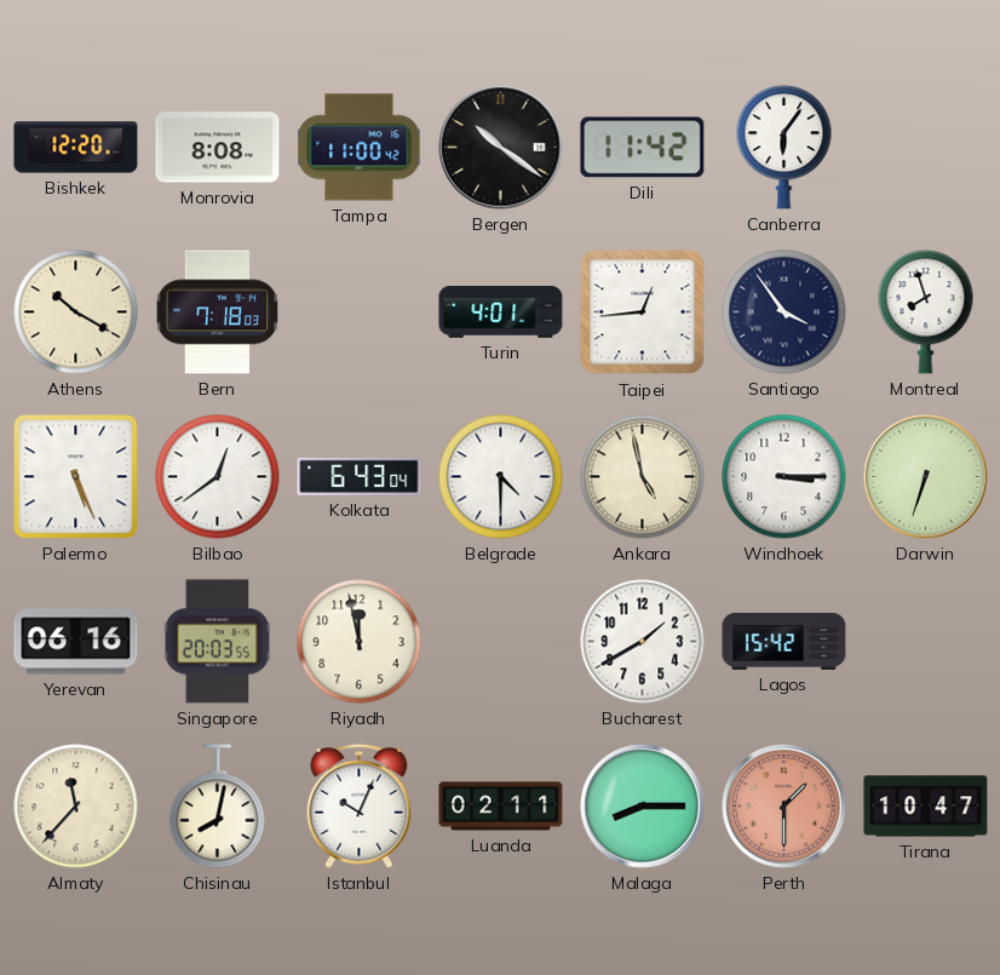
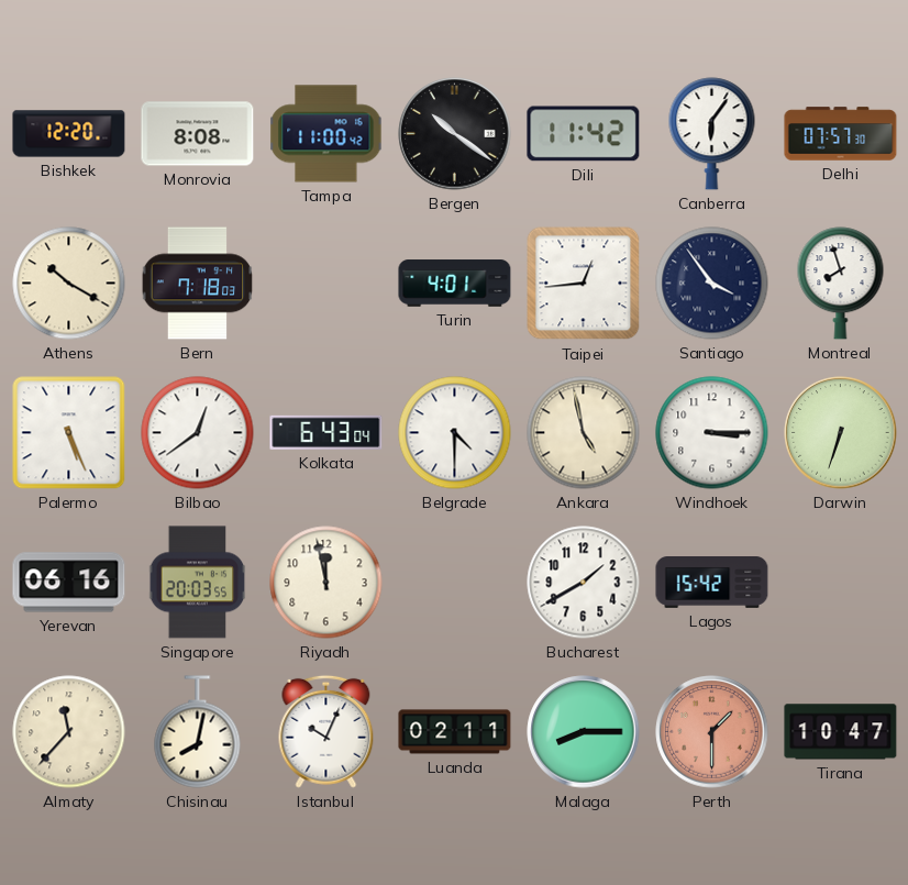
Delhi: none -> 07:57
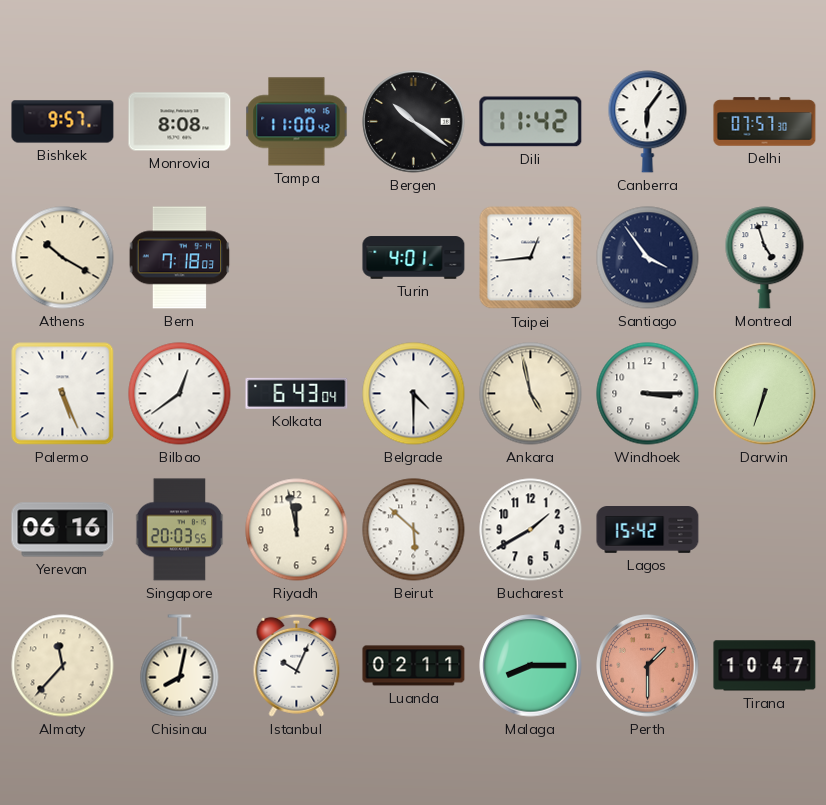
Bishkek: 12:20 -> 9:57
Montreal: 7:57 -> 4:57
Beirut: none -> 5:52
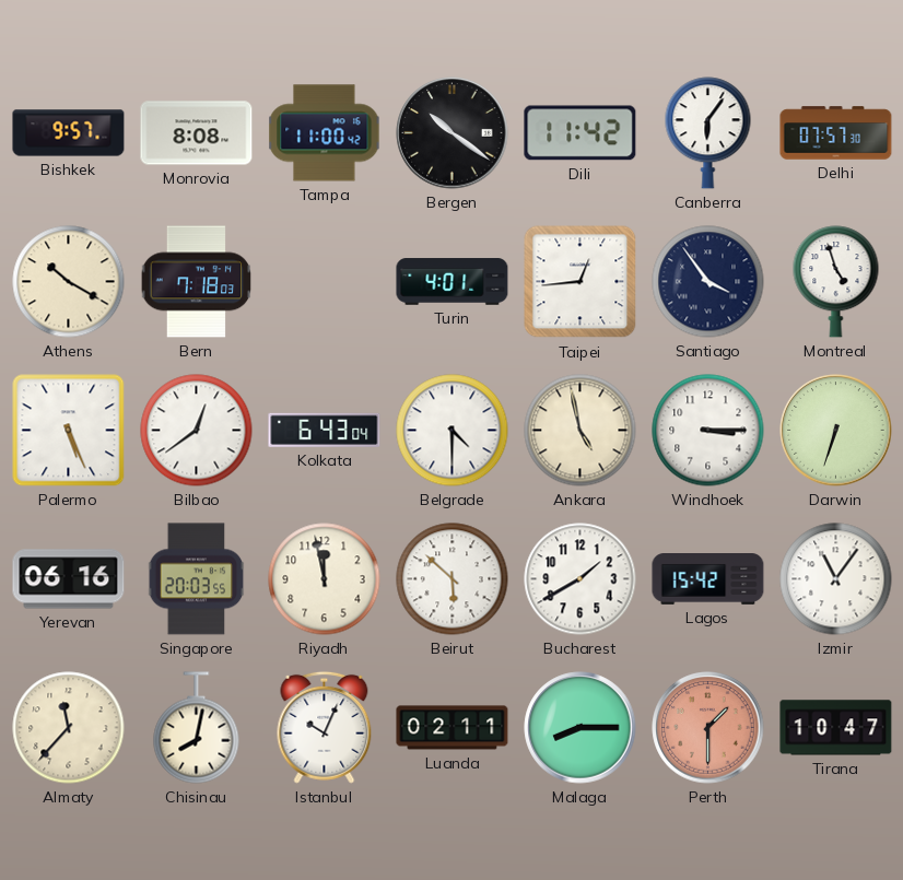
Izmir: none -> 11:06
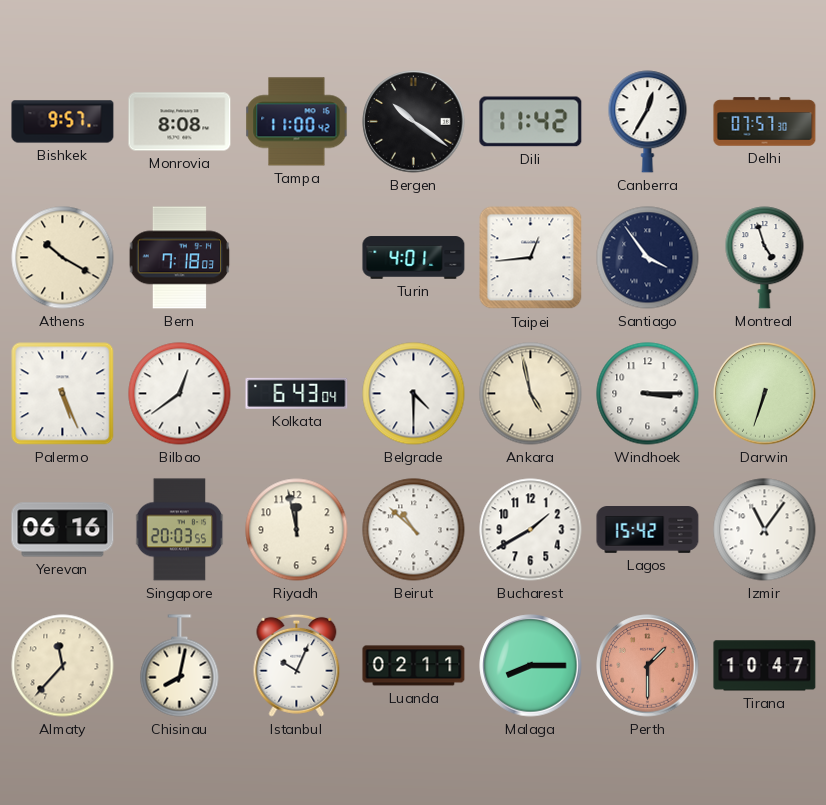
Canberra: 6:06 -> 12:35
Beirut: 5:52 -> 10:52
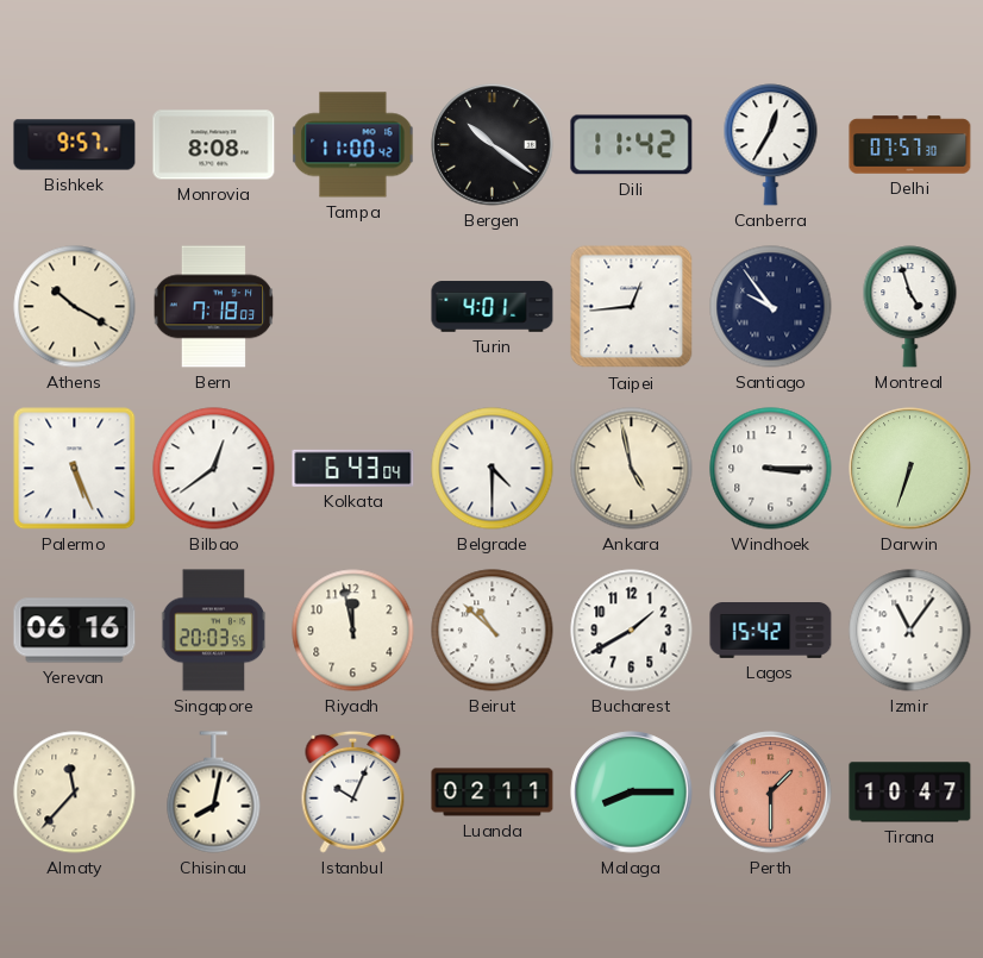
Santiago: 3:54 -> 9:54
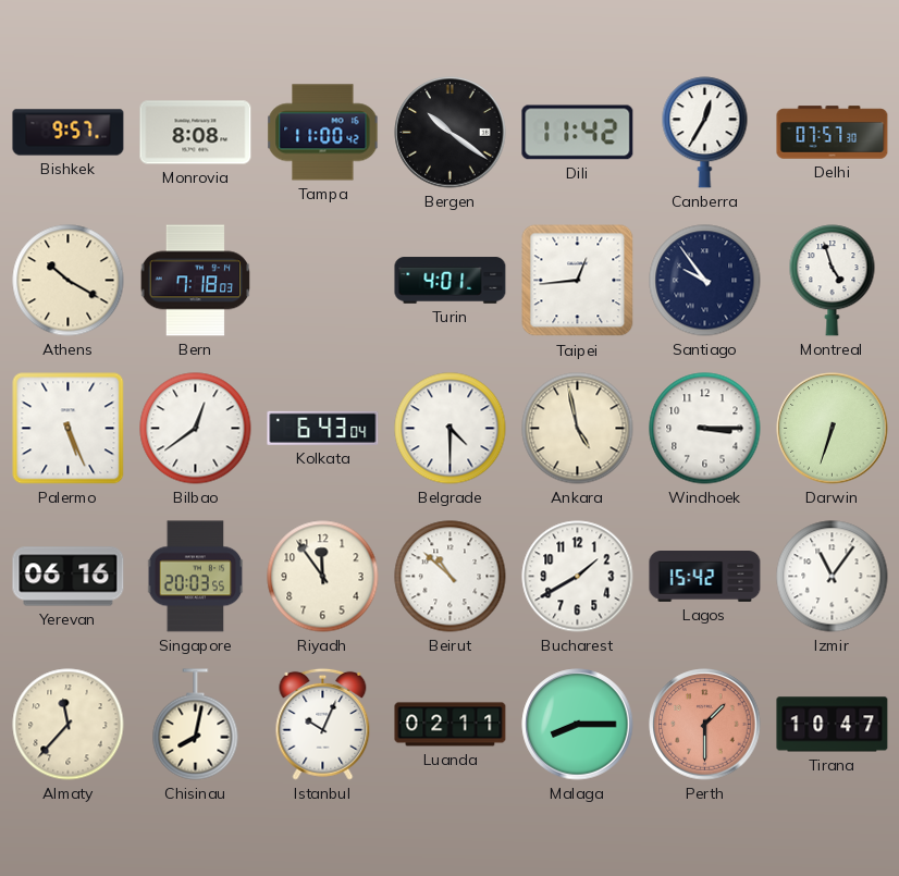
Riyadh: 11:58 -> 11:54
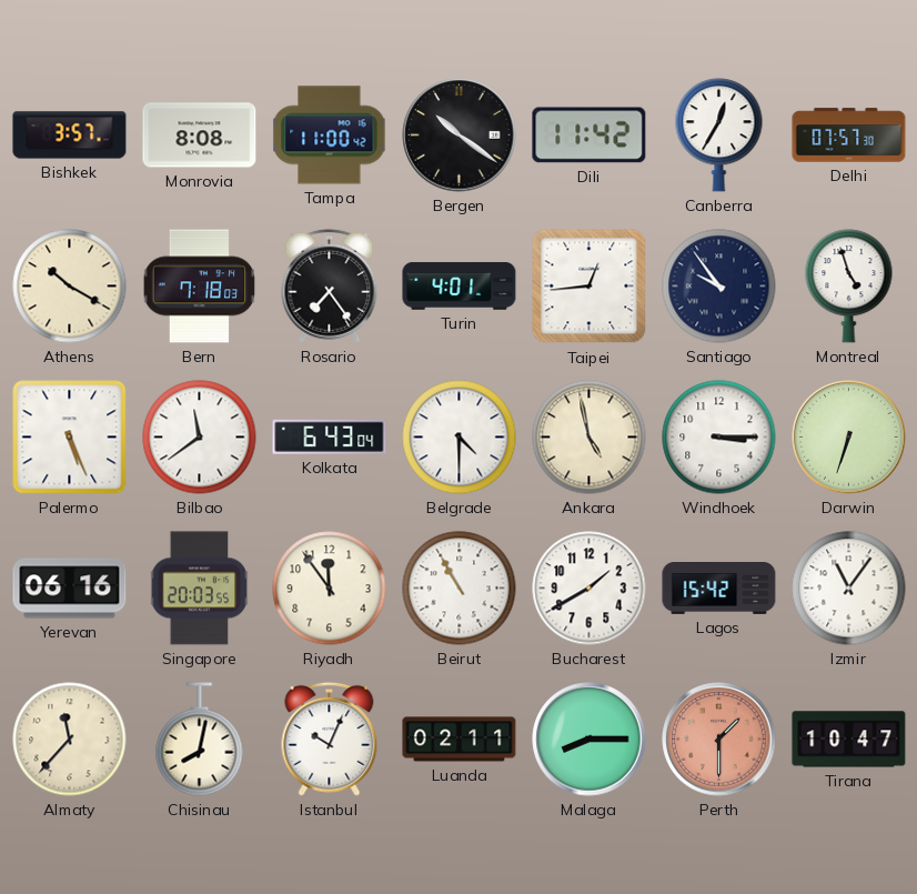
Bishkek: 9:57 -> 3:57
Rosario: none -> 7:24
Bilbao: 12:39 -> 11:39
Beirut: 10:52 -> 10:55
